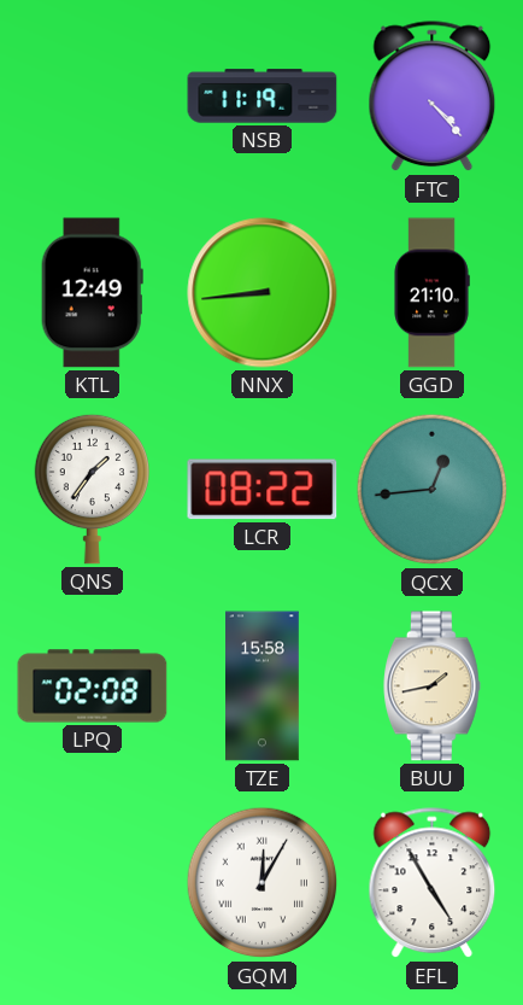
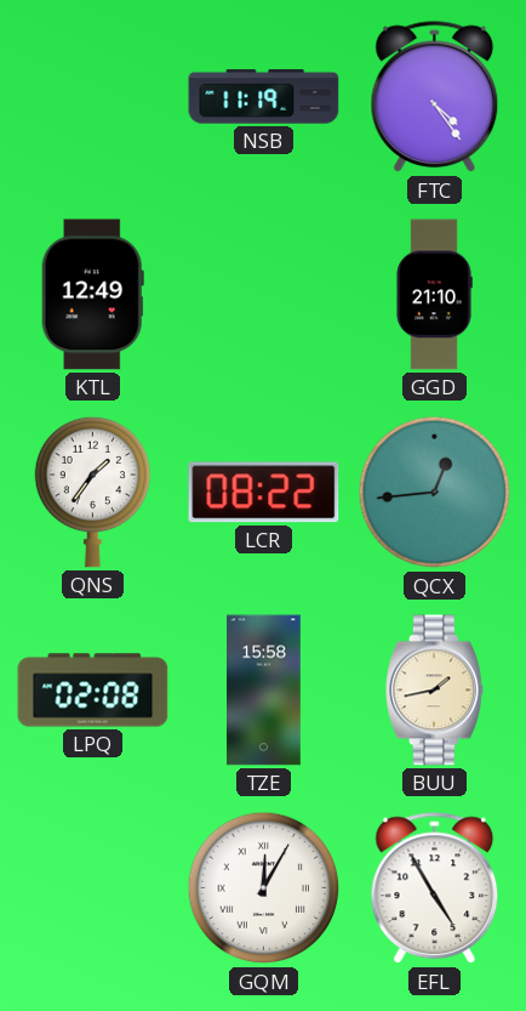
FTC: 4:23 -> 4:24
NNX: 8:44 -> none
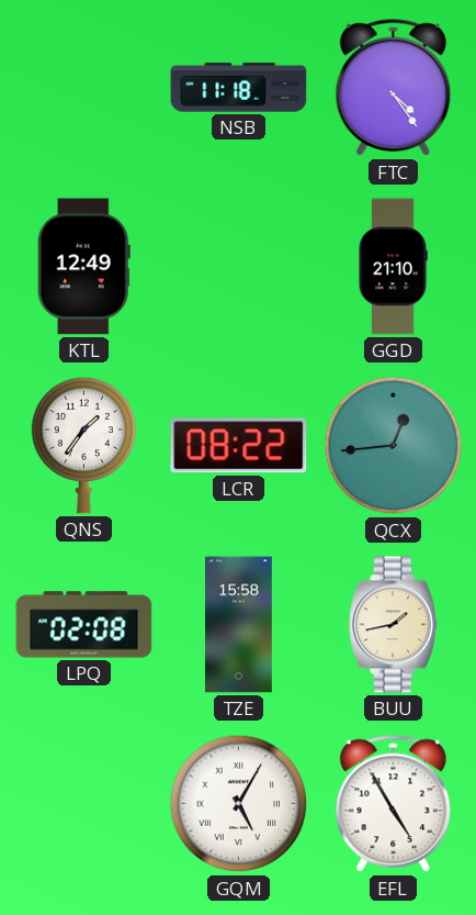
NSB: 11:19 -> 11:18
GQM: 12:05 -> 5:05
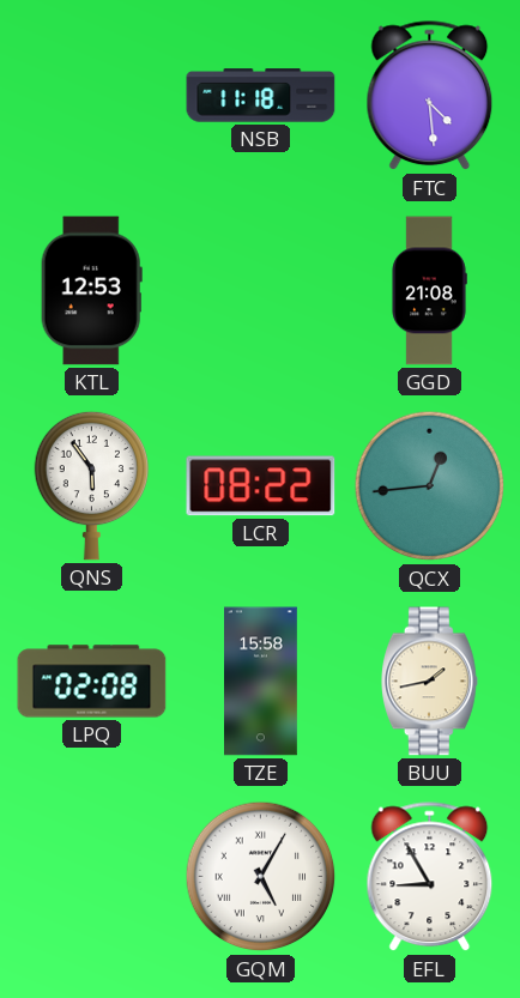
FTC: 4:24 -> 4:29
KTL: 12:49 -> 12:53
GGD: 21:10 -> 21:08
QNS: 1:36 -> 5:54
EFL: 4:55 -> 8:55
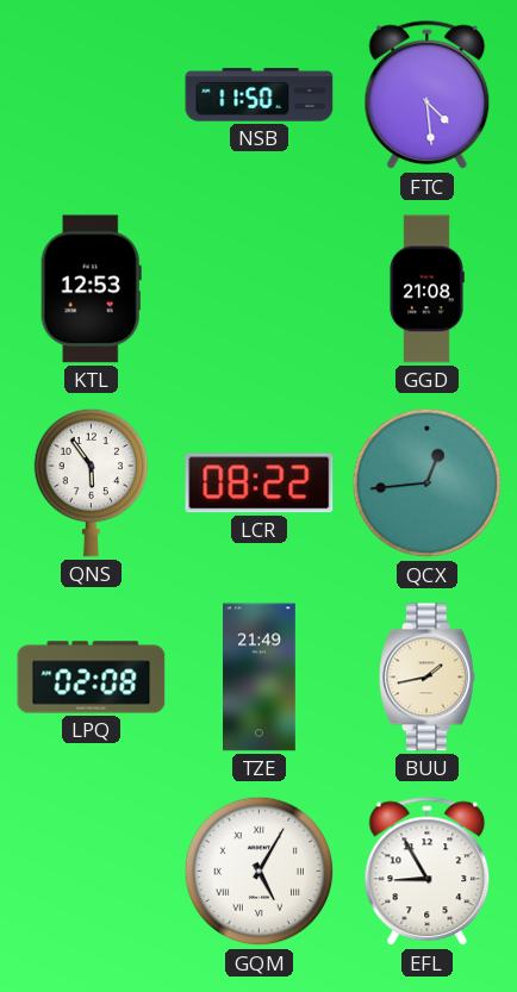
NSB: 11:18 -> 11:50
TZE: 15:58 -> 21:49
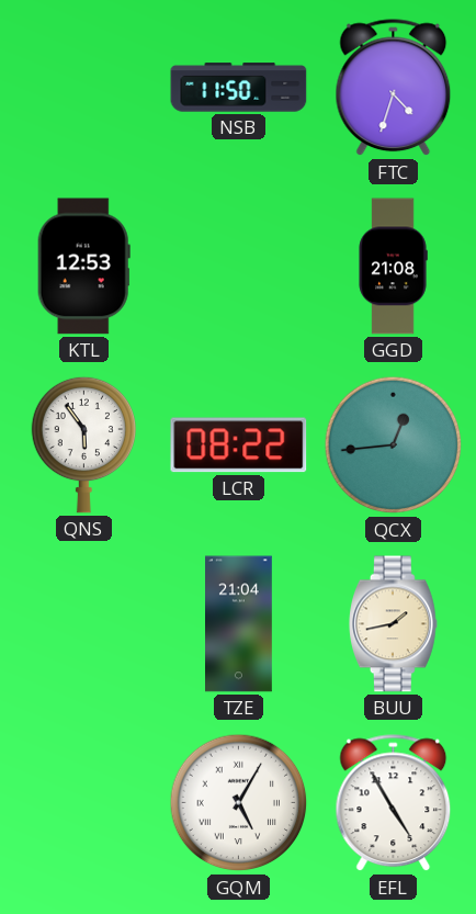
FTC: 4:29 -> 4:33
LPQ: 02:08 -> none
TZE: 21:49 -> 21:04
EFL: 8:55 -> 4:55
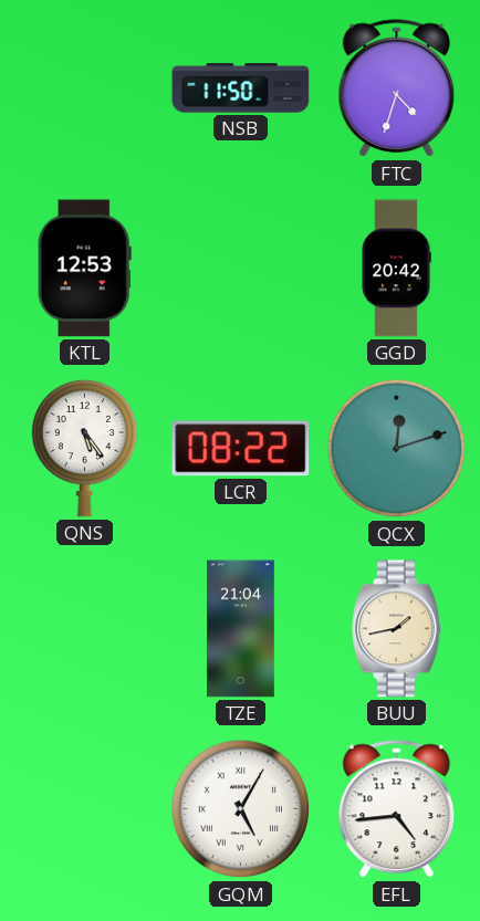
GGD: 21:08 -> 20:42
QNS: 5:54 -> 5:24
QCX: 12:44 -> 12:12
EFL: 4:55 -> 4:44
